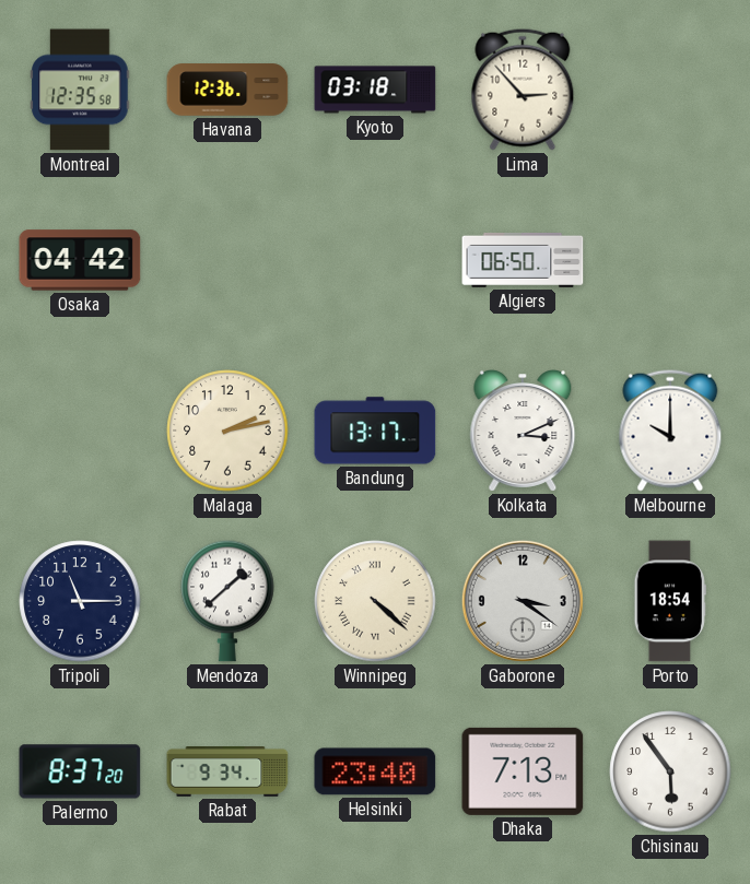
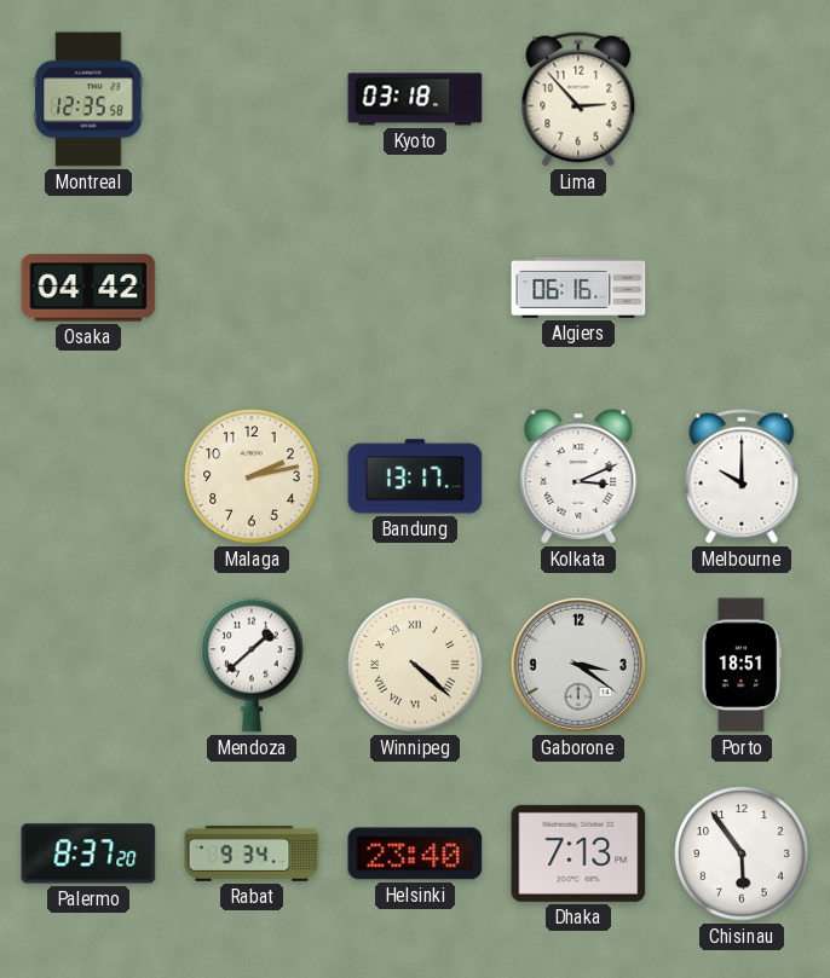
Havana: 12:36 -> none
Algiers: 06:50 -> 06:16
Tripoli: 11:15 -> none
Porto: 18:54 -> 18:51
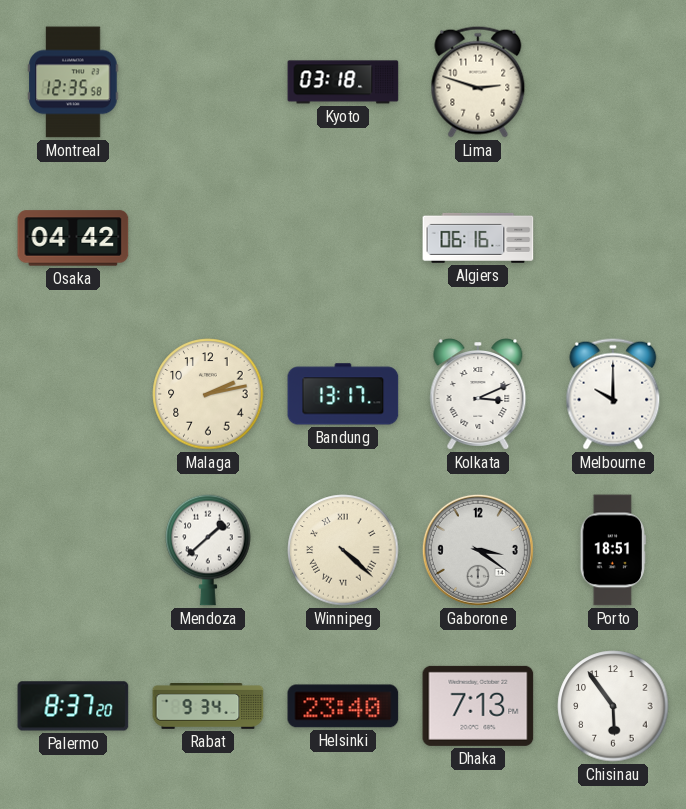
Lima: 2:53 -> 2:48
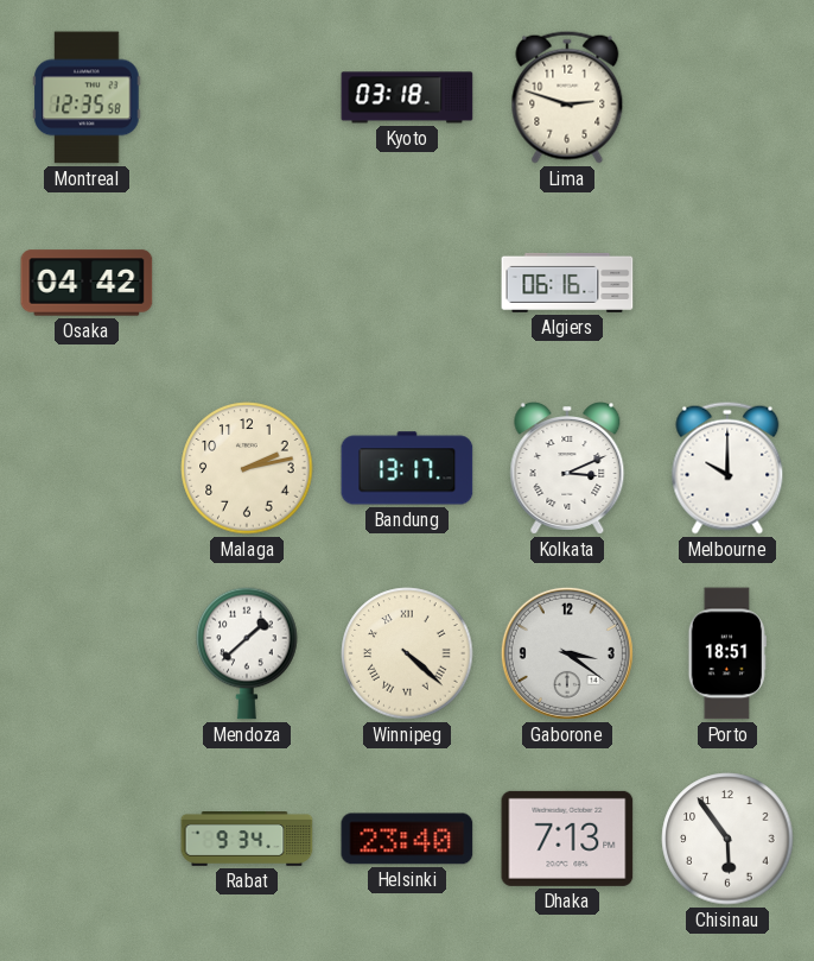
Palermo: 8:37 -> none
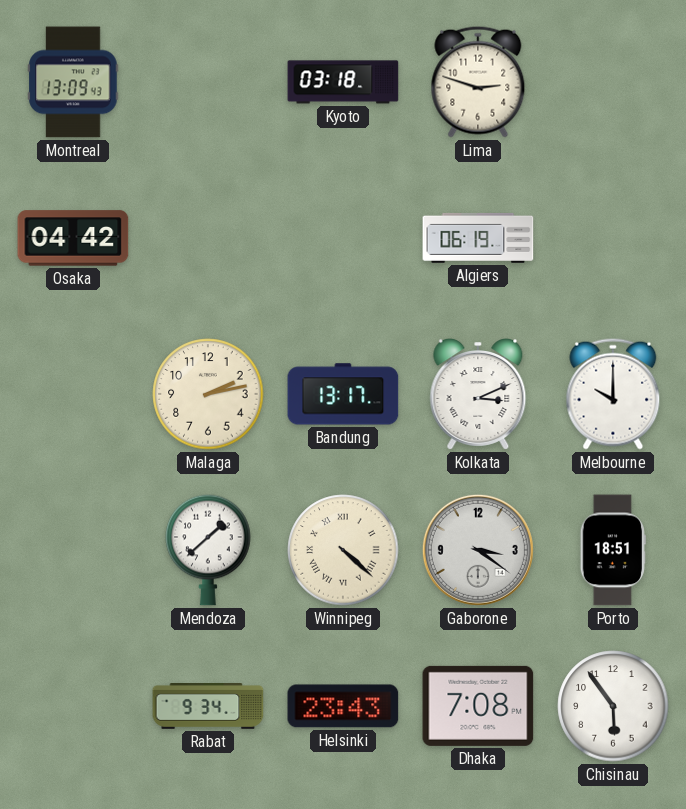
Montreal: 12:35 -> 13:09
Algiers: 06:16 -> 06:19
Helsinki: 23:40 -> 23:43
Dhaka: 7:13 -> 7:08
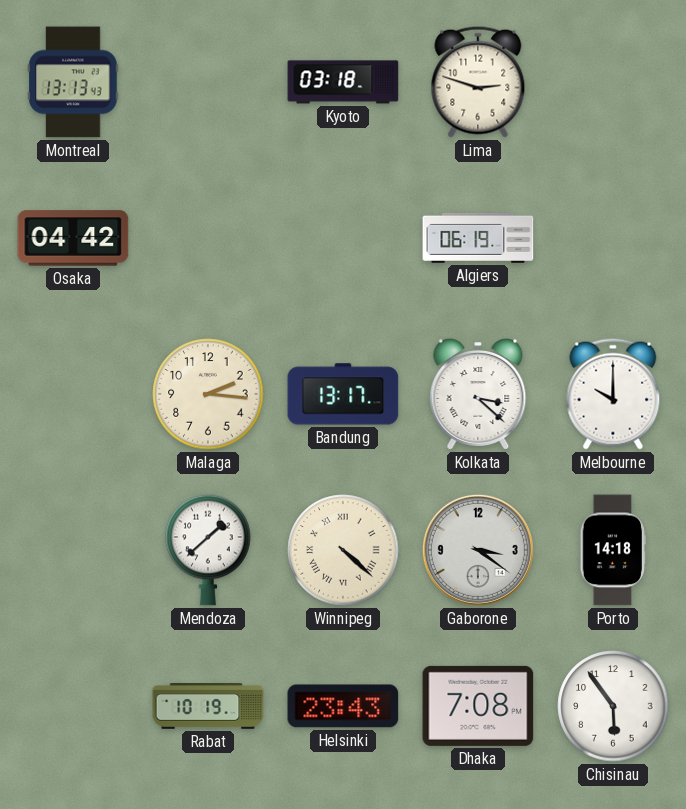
Montreal: 13:09 -> 13:13
Malaga: 2:13 -> 2:16
Kolkata: 3:11 -> 3:22
Porto: 18:51 -> 14:18
Rabat: 9:34 -> 10:19
